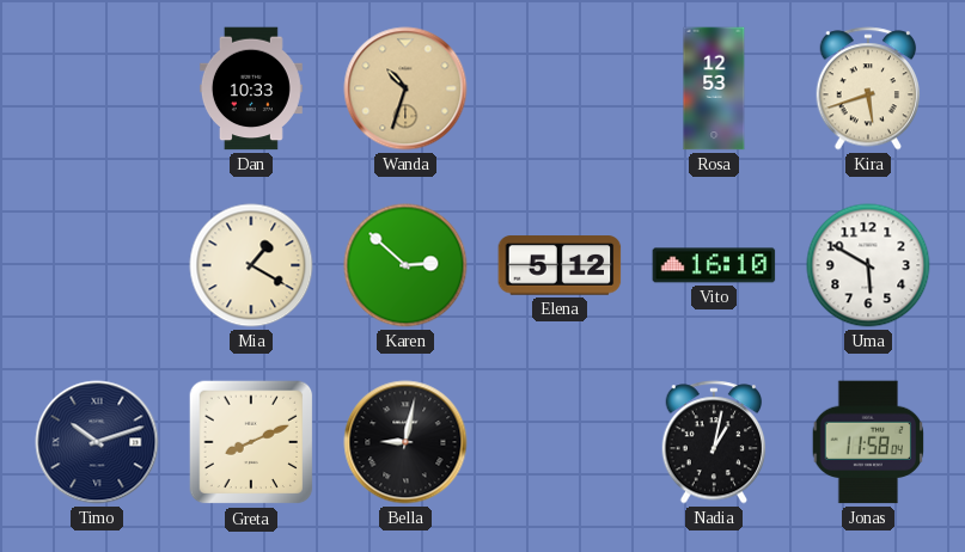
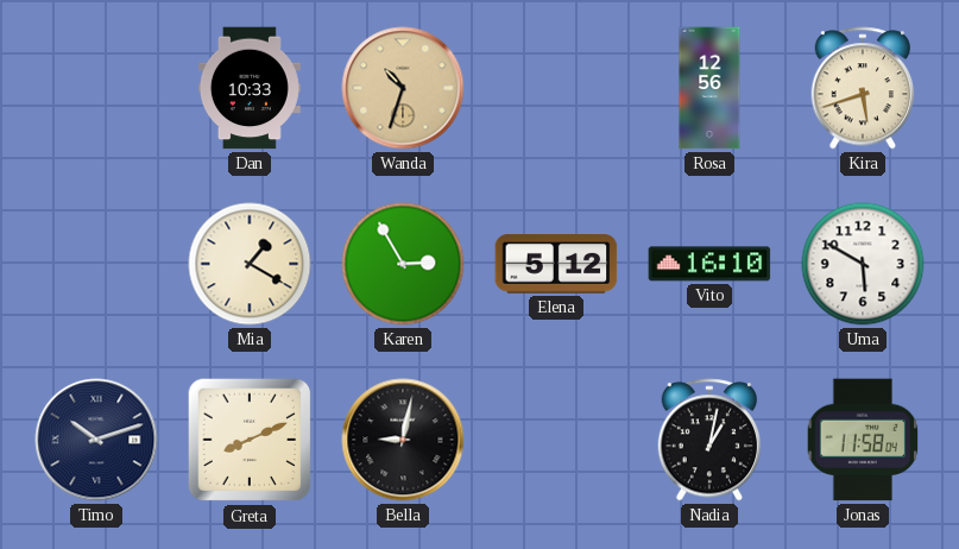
Rosa: 12:53 -> 12:56
Karen: 2:52 -> 2:55
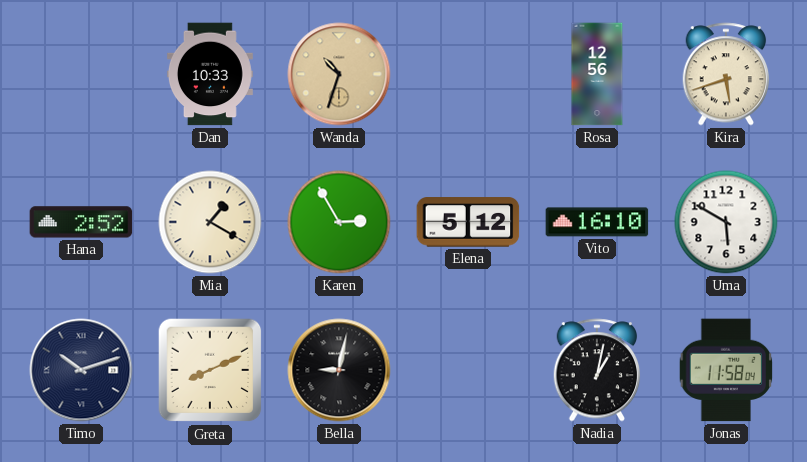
Hana: none -> 2:52
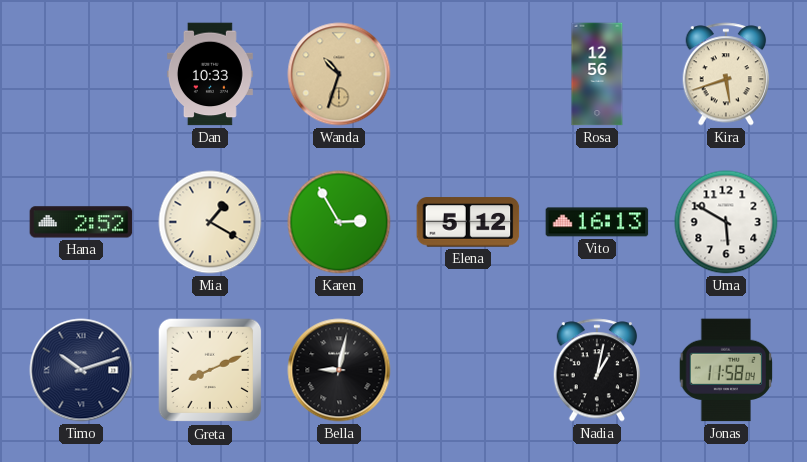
Vito: 16:10 -> 16:13
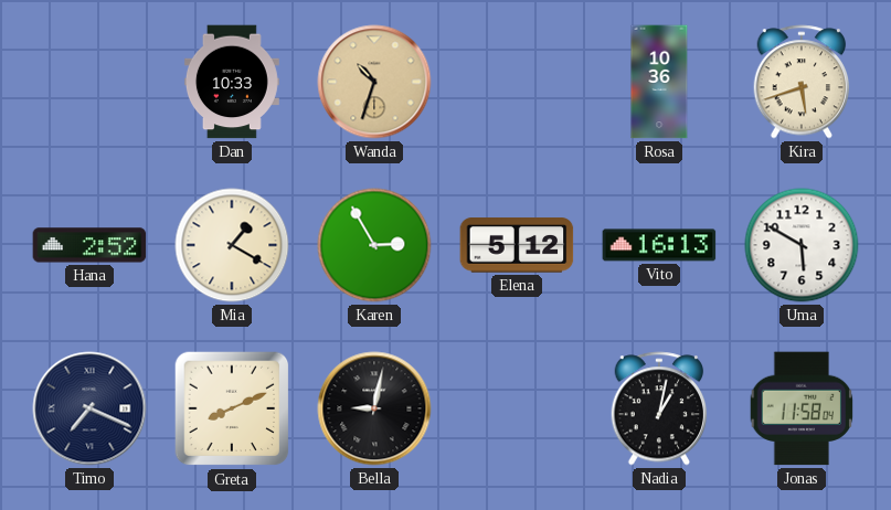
Rosa: 12:56 -> 10:36
Timo: 10:12 -> 7:19
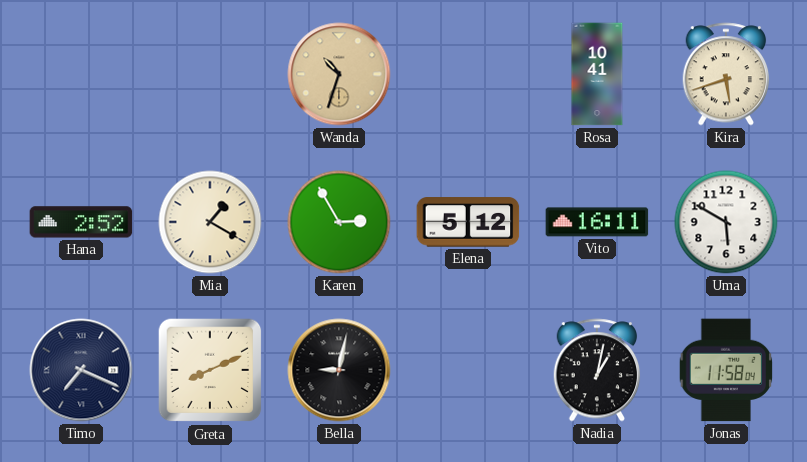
Dan: 10:33 -> none
Rosa: 10:36 -> 10:41
Vito: 16:13 -> 16:11
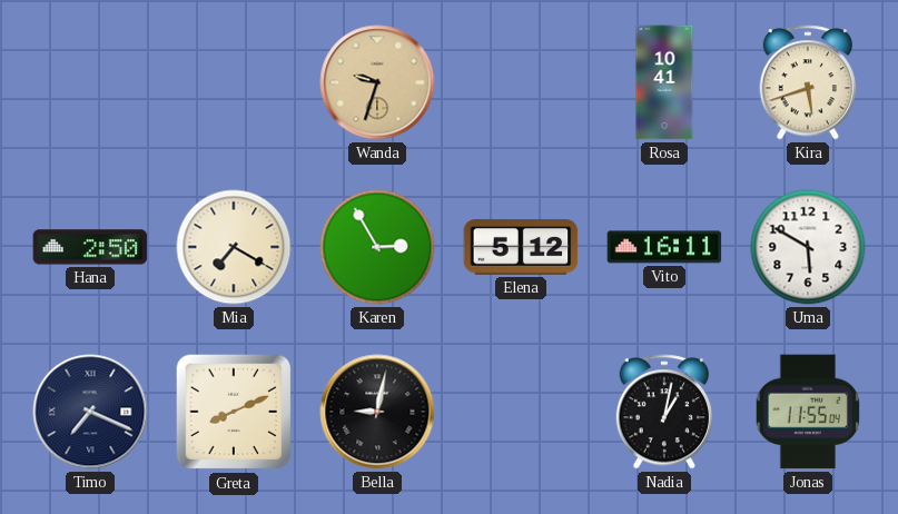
Wanda: 10:33 -> 9:33
Hana: 2:52 -> 2:50
Mia: 1:20 -> 7:20
Jonas: 11:58 -> 11:55
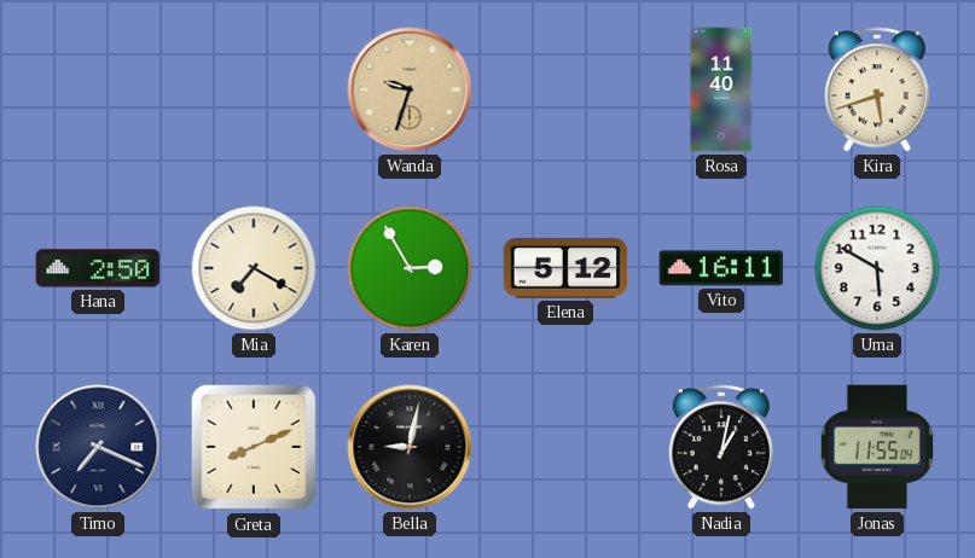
Rosa: 10:41 -> 11:40
